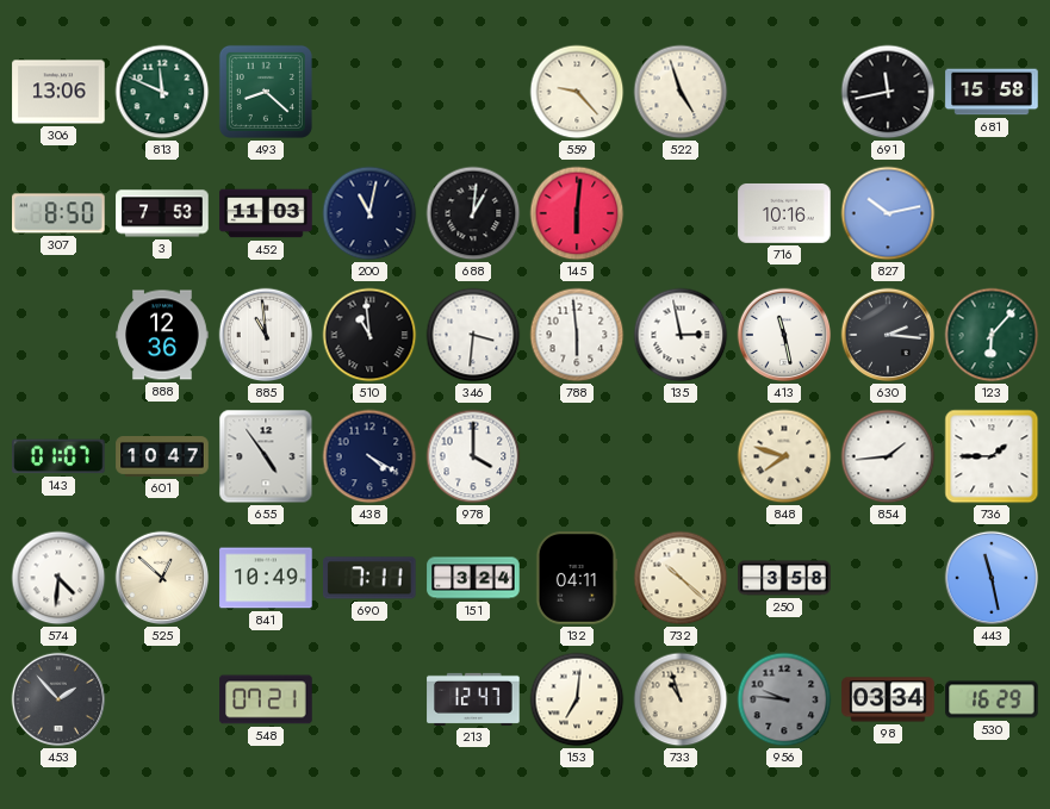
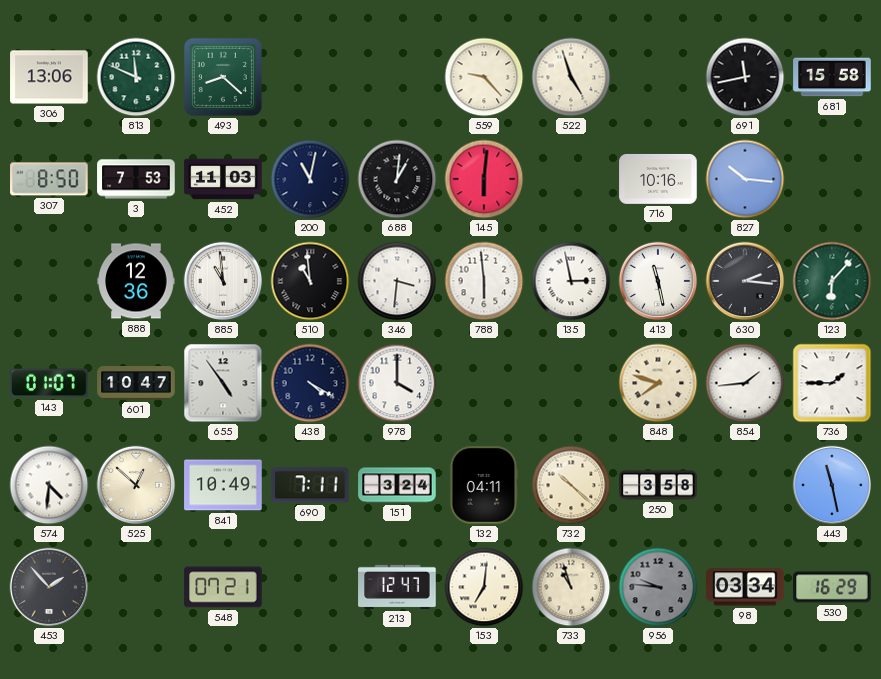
827: 10:13 -> 10:16
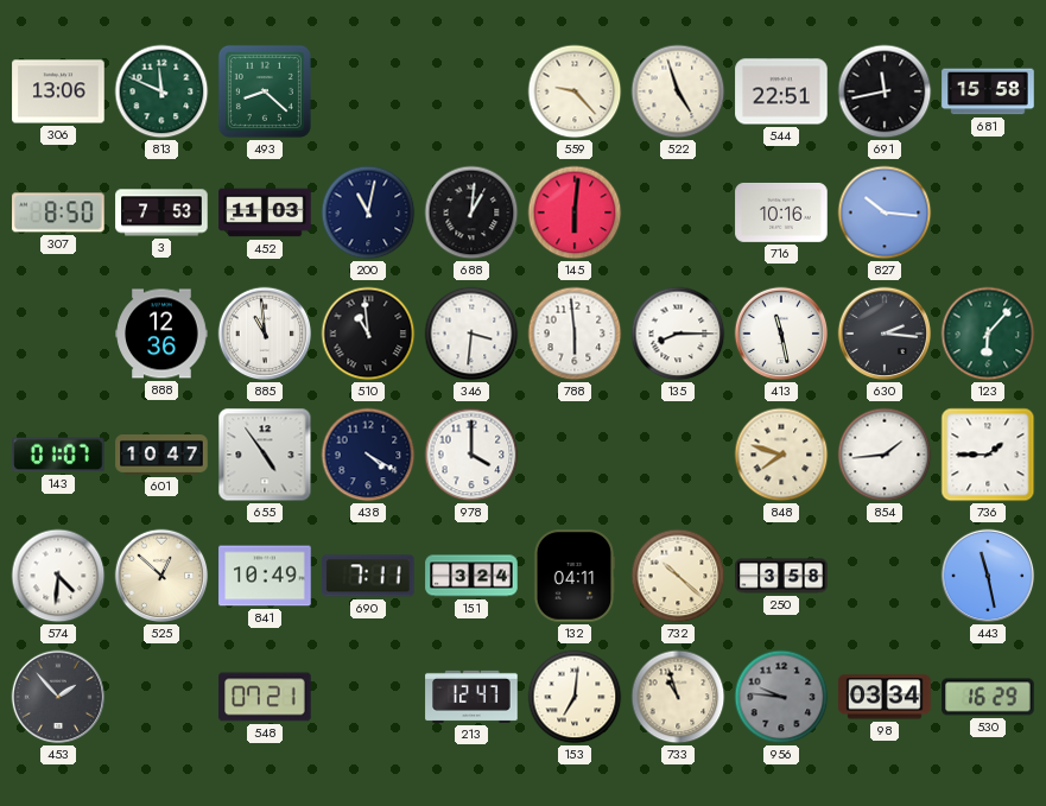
544: none -> 22:51
135: 2:58 -> 8:15
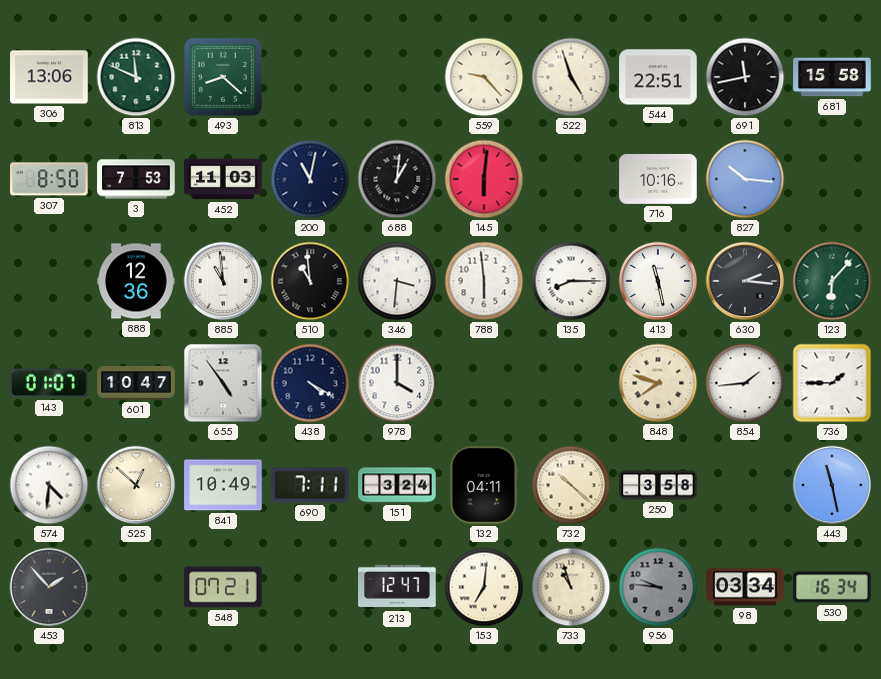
530: 16:29 -> 16:34
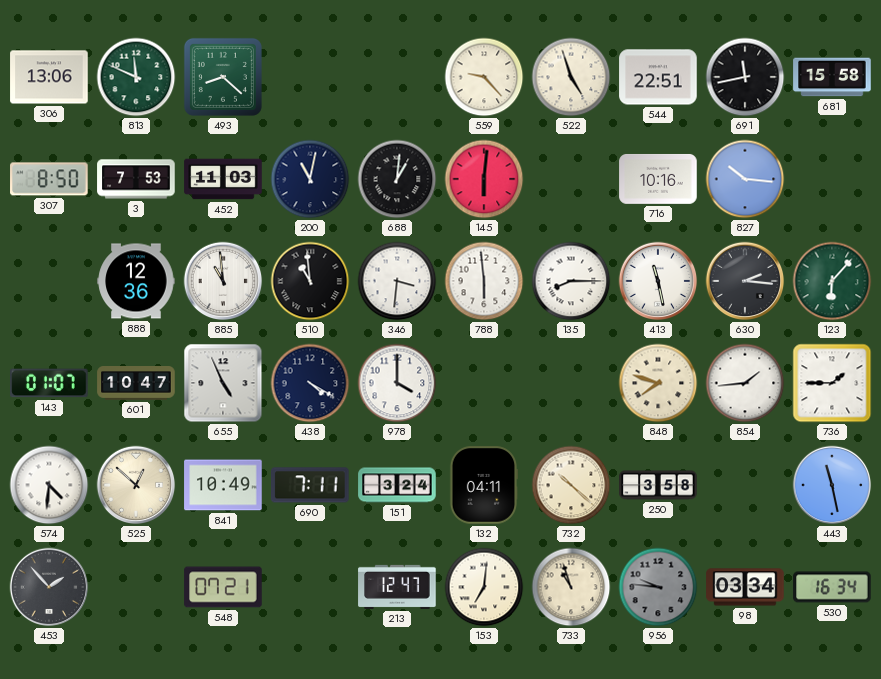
655: 4:54 -> 4:56
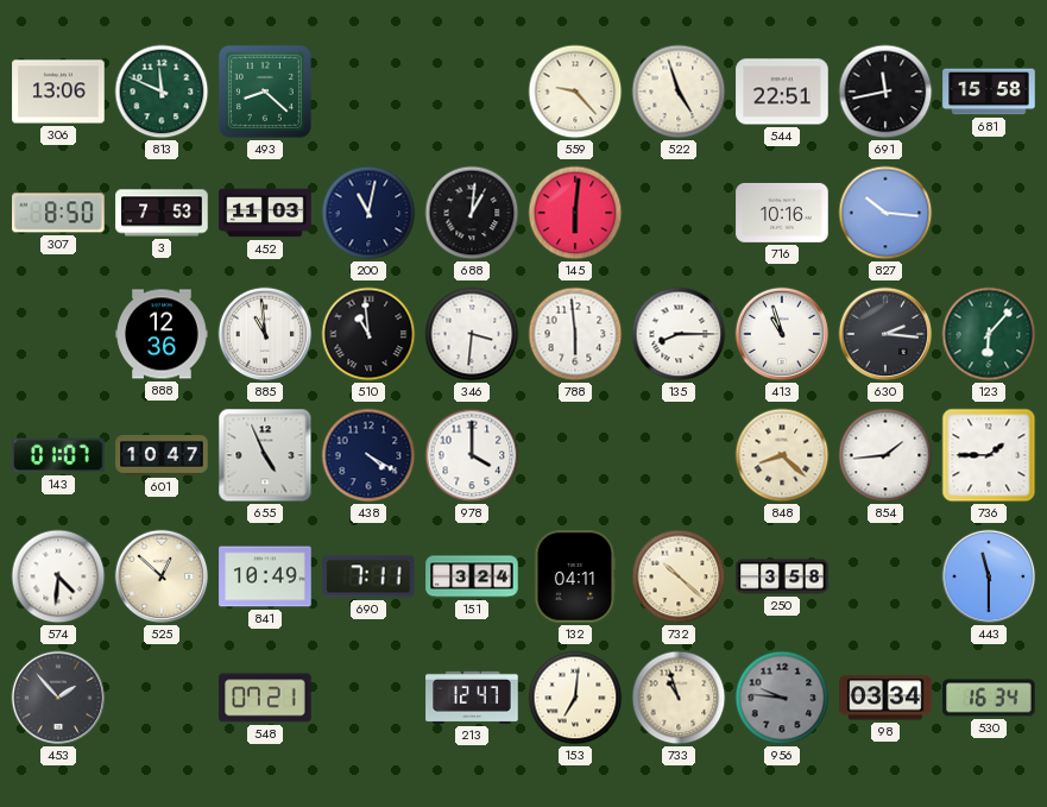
413: 11:28 -> 10:57
848: 7:48 -> 8:22
443: 11:28 -> 11:30
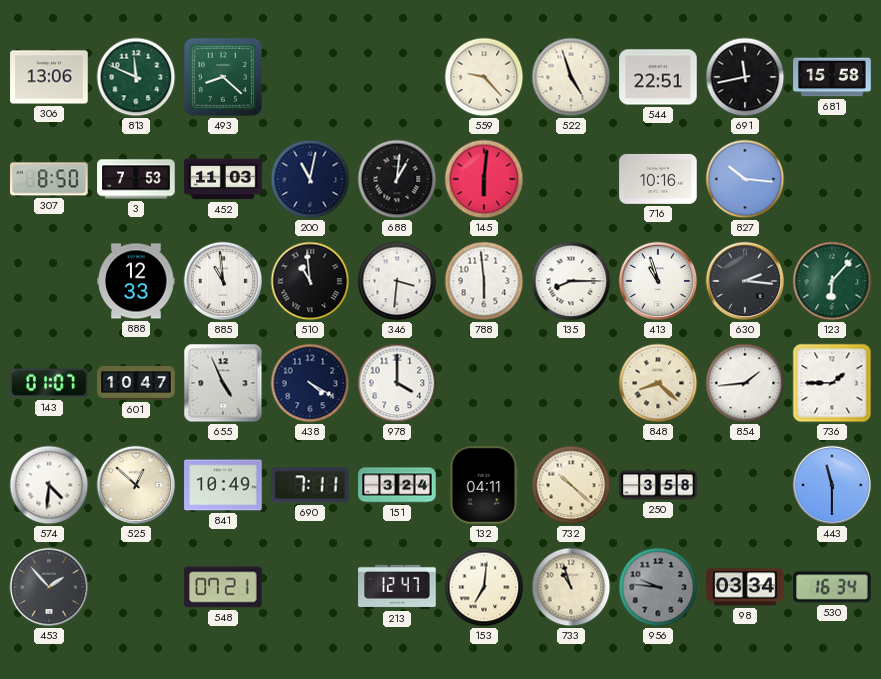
888: 12:36 -> 12:33
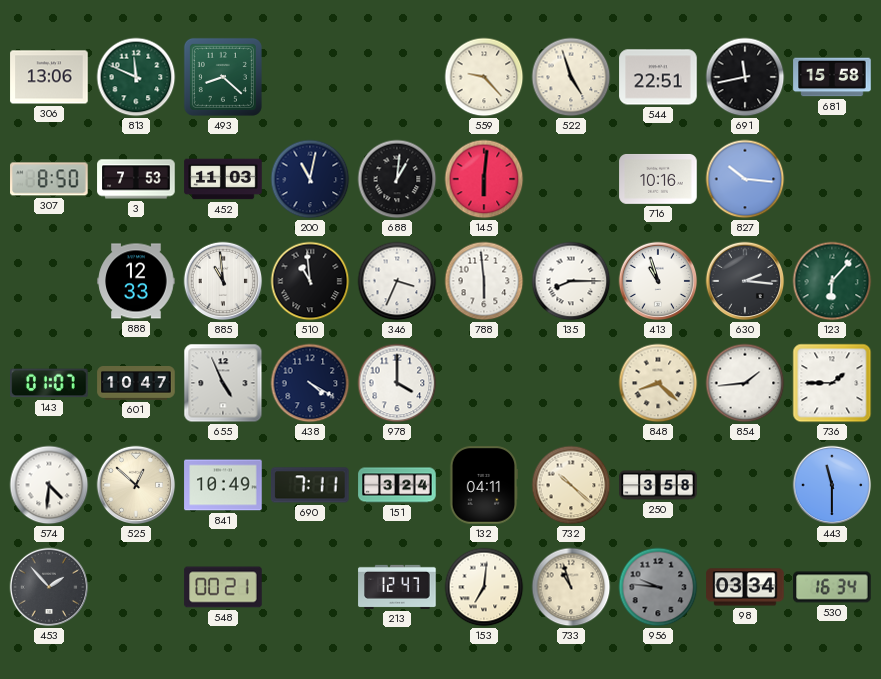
346: 3:31 -> 3:34
548: 07:21 -> 00:21
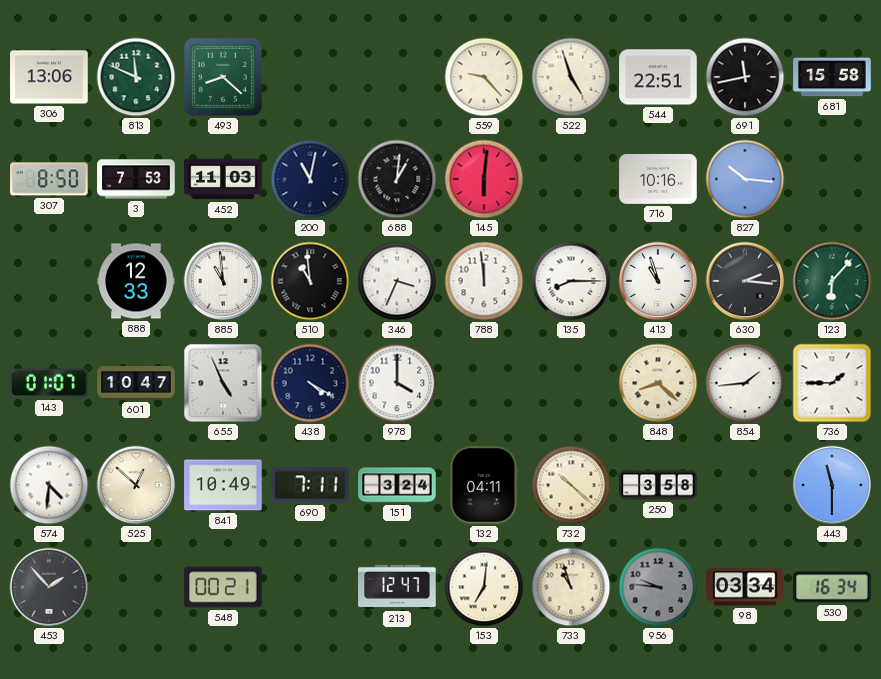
788: 5:59 -> 11:59
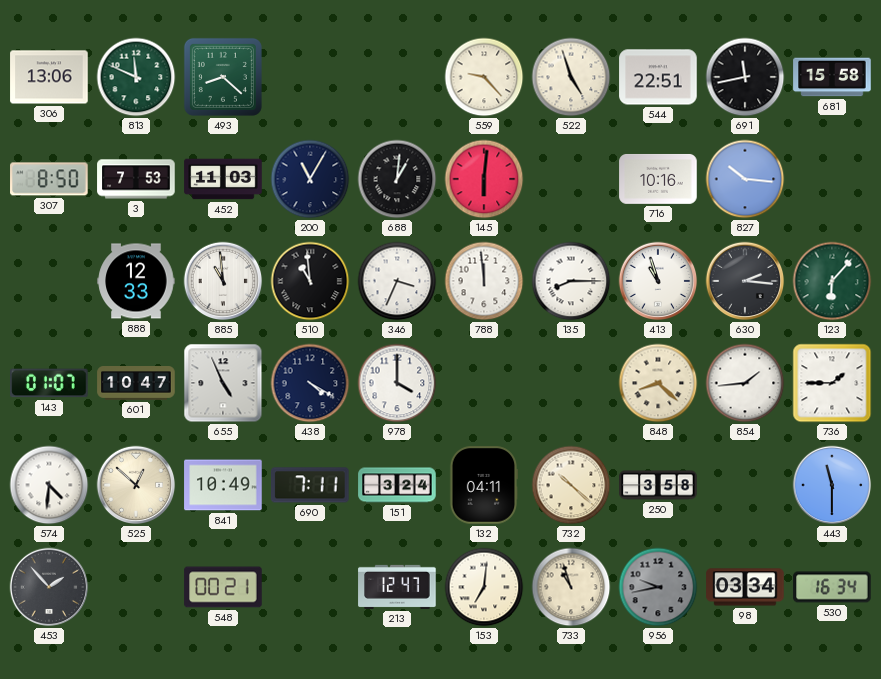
200: 11:02 -> 11:05
956: 9:46 -> 9:43
